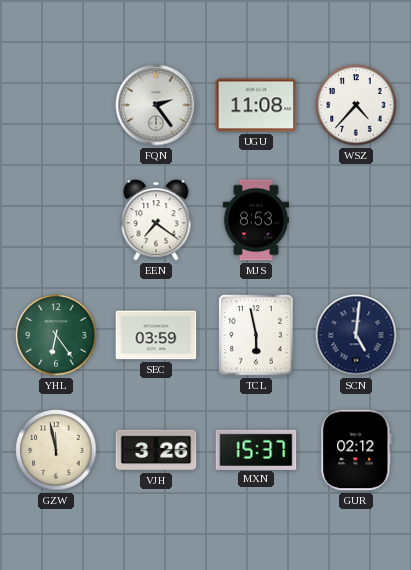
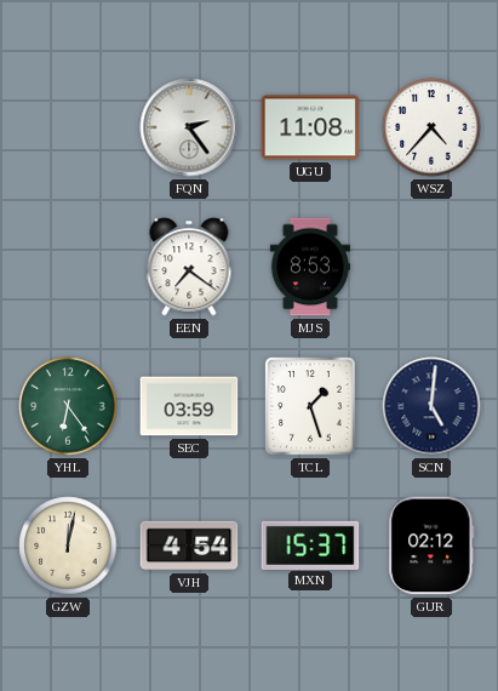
TCL: 5:58 -> 1:27
GZW: 11:58 -> 12:02
VJH: 3:26 -> 4:54
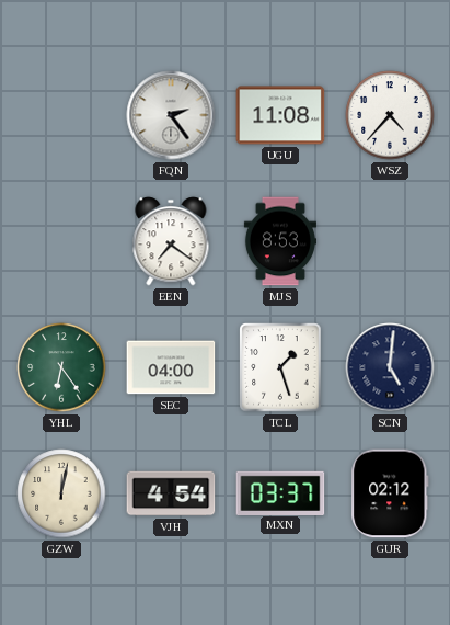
SEC: 03:59 -> 04:00
MXN: 15:37 -> 03:37
